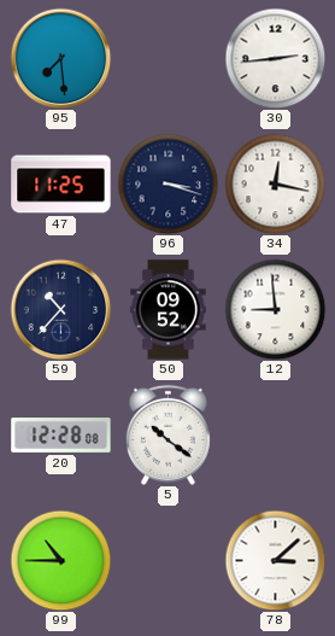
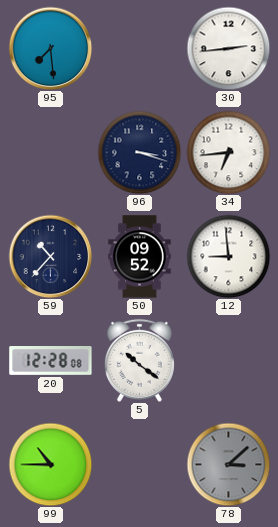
47: 11:25 -> none
34: 12:17 -> 6:44
78 dial: white -> grey
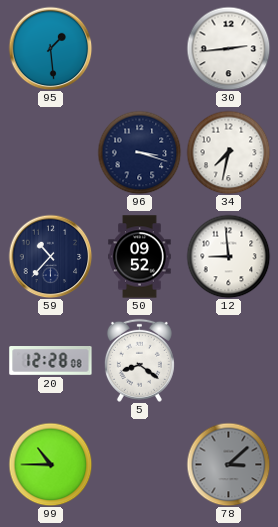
95: 7:29 -> 1:29
34: 6:44 -> 7:32
5: 10:21 -> 8:21
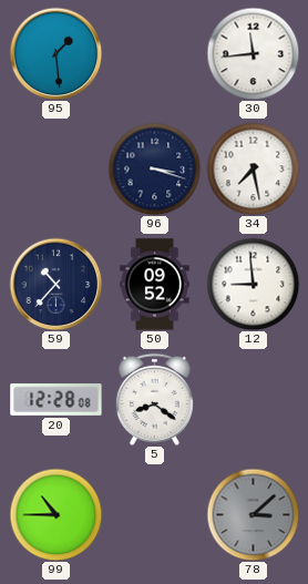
30: 2:44 -> 11:44
34: 7:32 -> 7:28
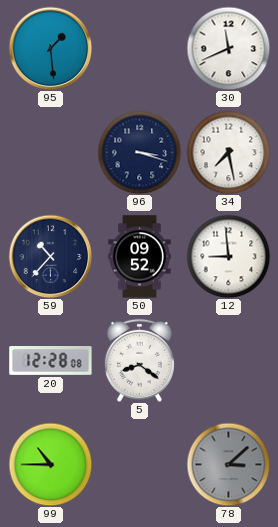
30: 11:44 -> 11:41
